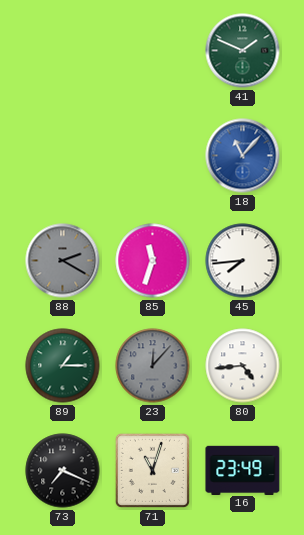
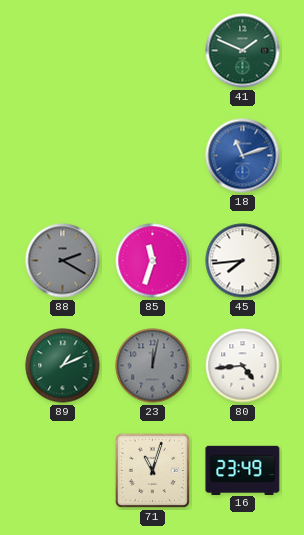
18: 11:07 -> 11:12
89: 1:15 -> 1:11
23: 12:07 -> 12:02
73: 7:19 -> none
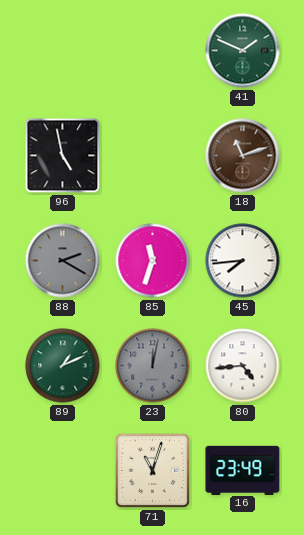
96: none -> 4:58
18 dial: blue -> brown
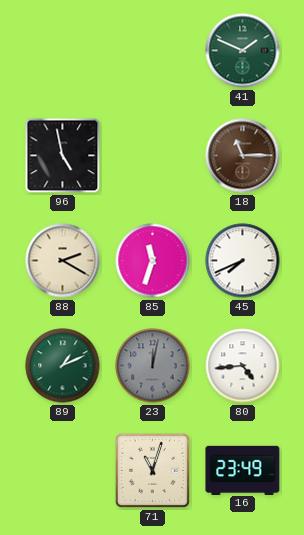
18: 11:12 -> 11:15
88 dial: grey -> cream
45: 7:44 -> 7:41
